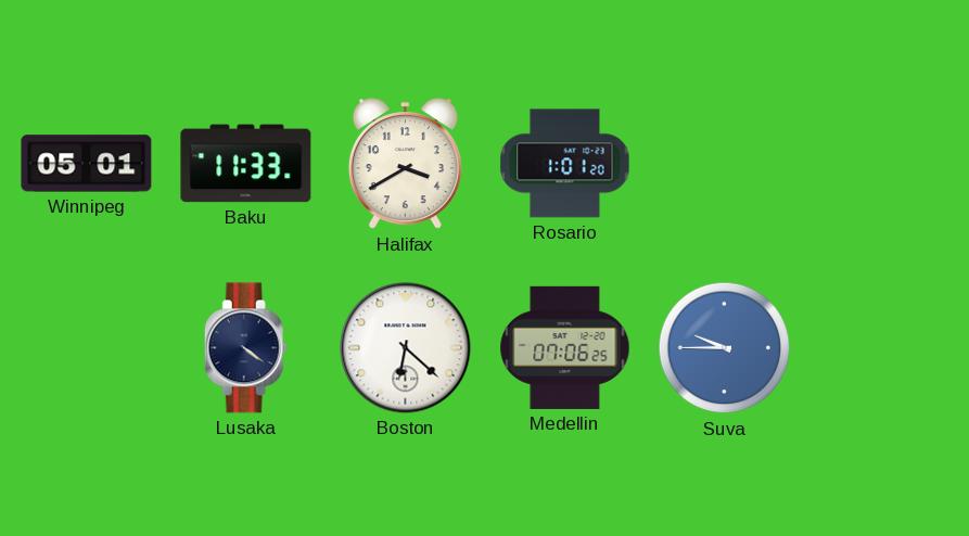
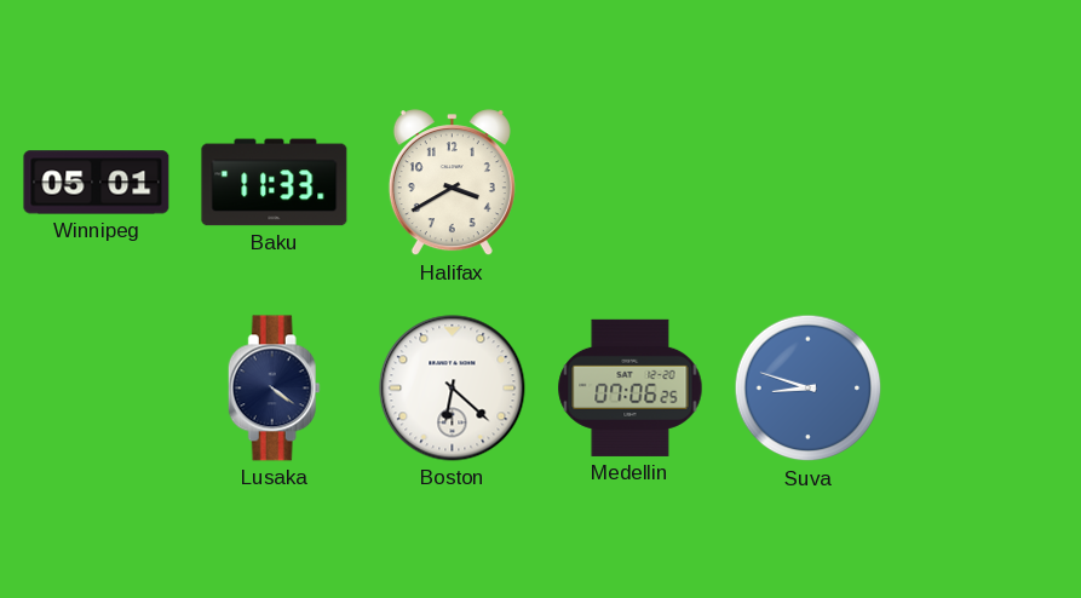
Rosario: 1:01 -> none
Suva: 9:45 -> 8:48
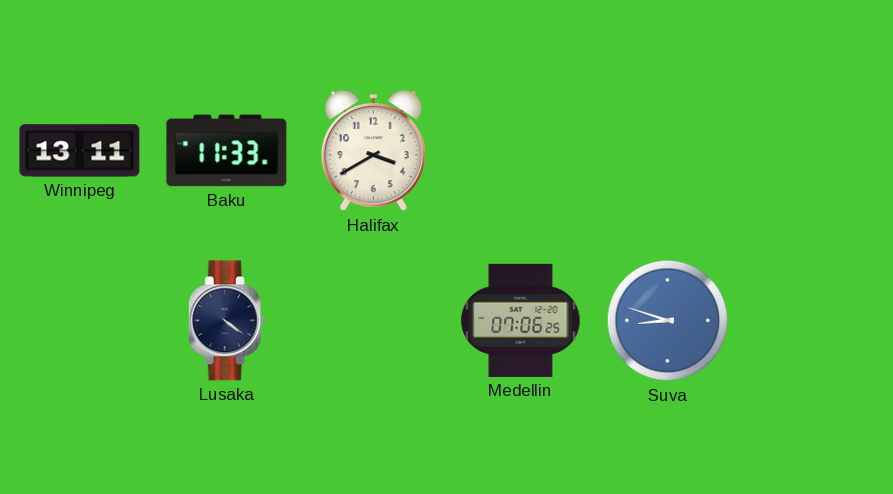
Winnipeg: 05:01 -> 13:11
Boston: 6:22 -> none
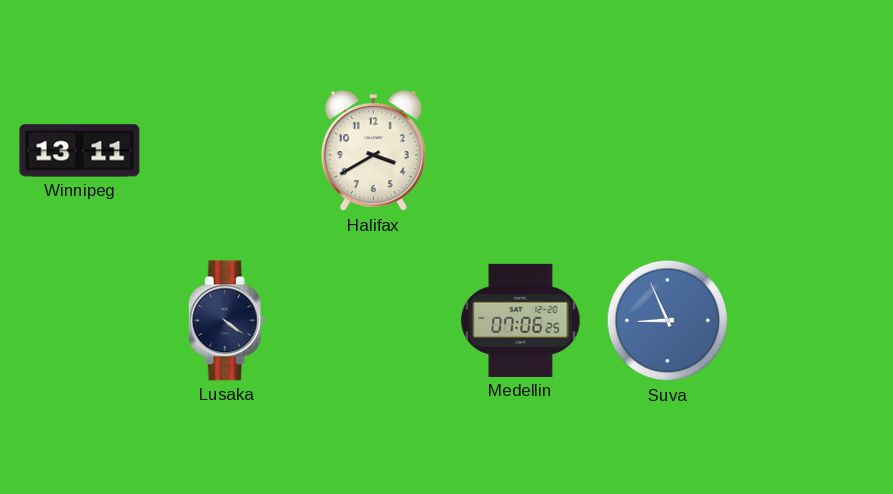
Baku: 11:33 -> none
Suva: 8:48 -> 8:56
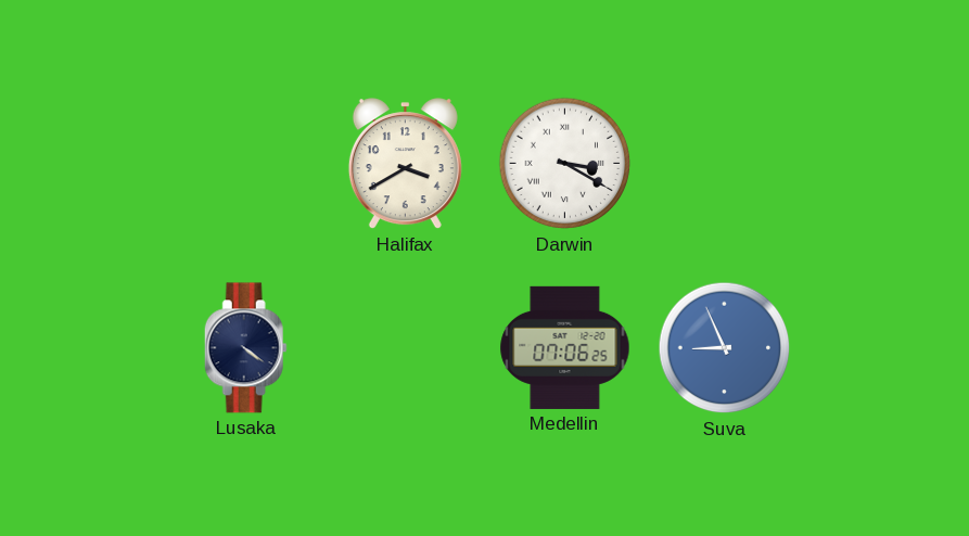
Winnipeg: 13:11 -> none
Darwin: none -> 3:20
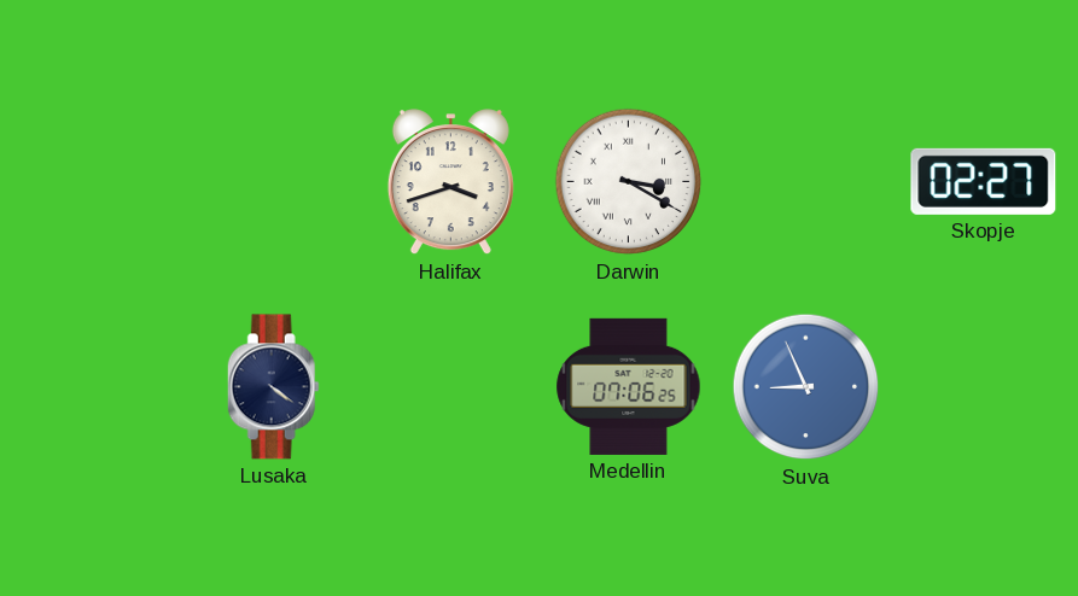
Halifax: 3:40 -> 3:42
Skopje: none -> 02:27
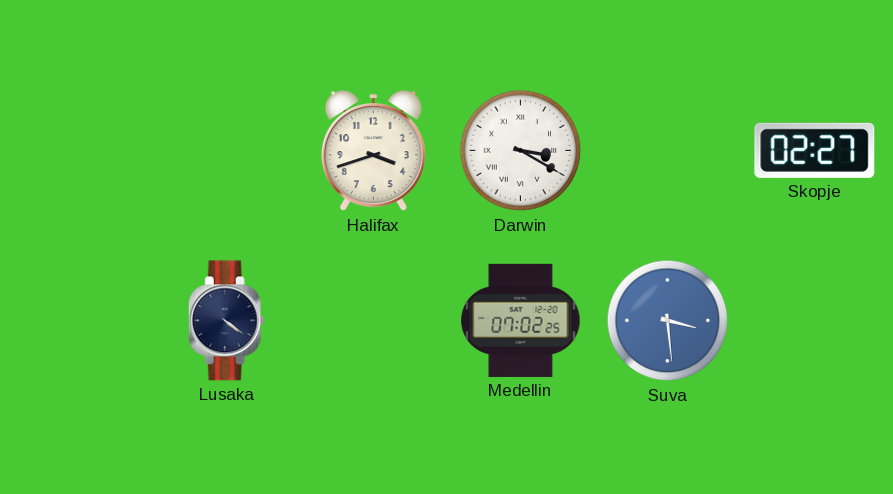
Medellin: 07:06 -> 07:02
Suva: 8:56 -> 3:29
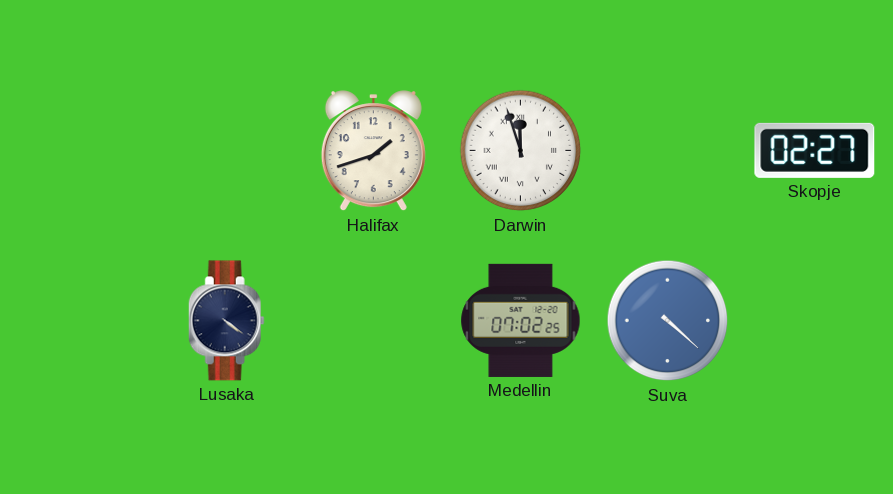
Halifax: 3:42 -> 1:42
Darwin: 3:20 -> 11:57
Suva: 3:29 -> 4:22
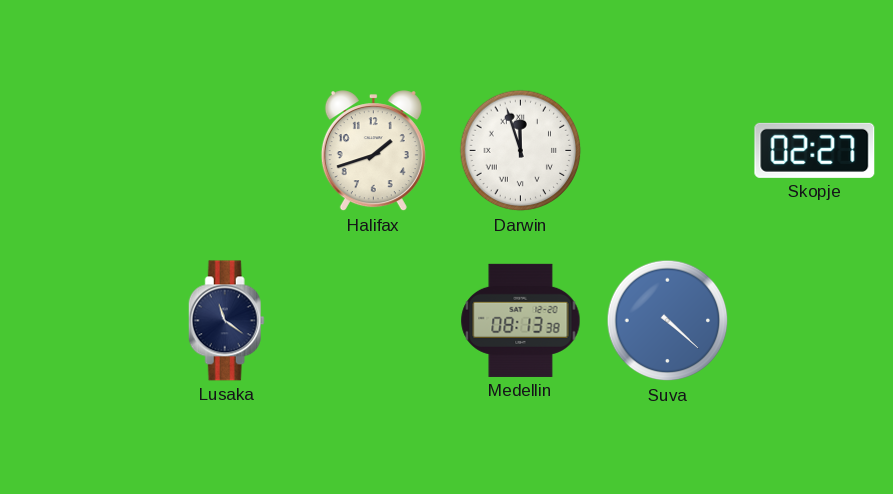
Lusaka: 4:21 -> 11:21
Medellin: 07:02 -> 08:13
